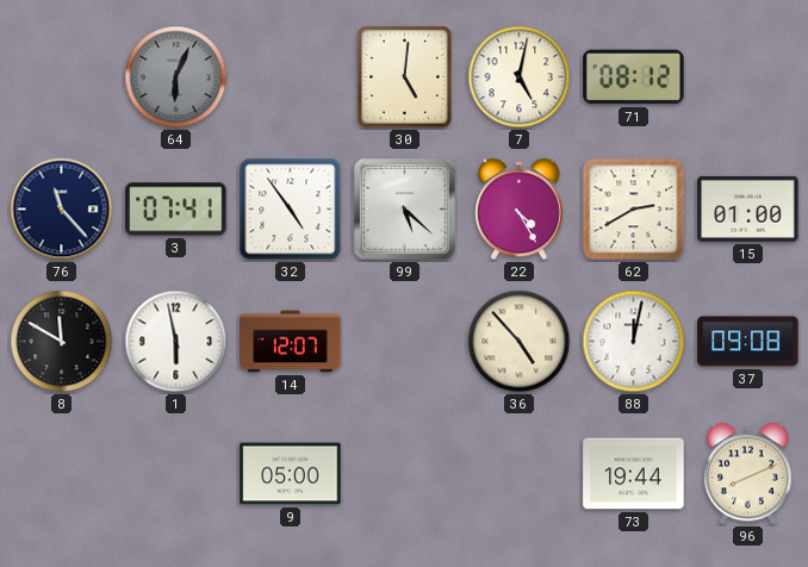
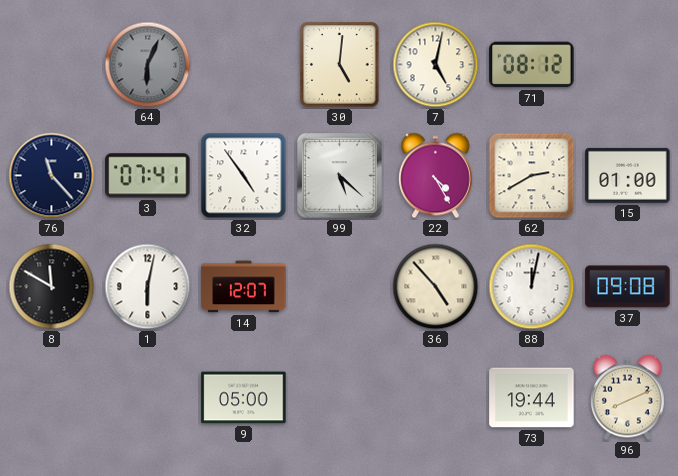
1: 5:58 -> 6:02
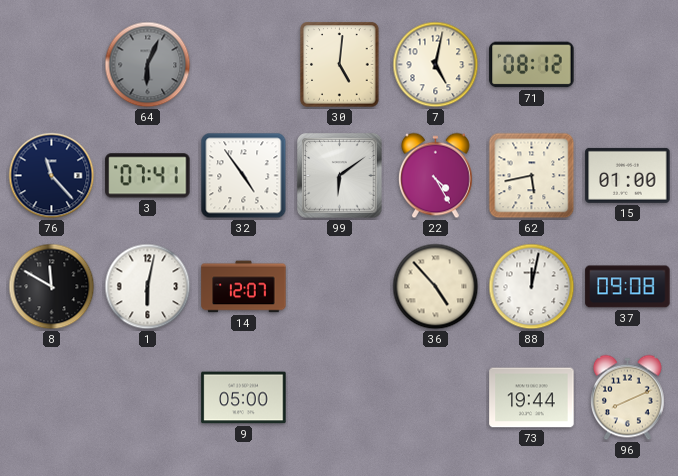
99: 5:22 -> 6:09
62: 2:40 -> 5:43
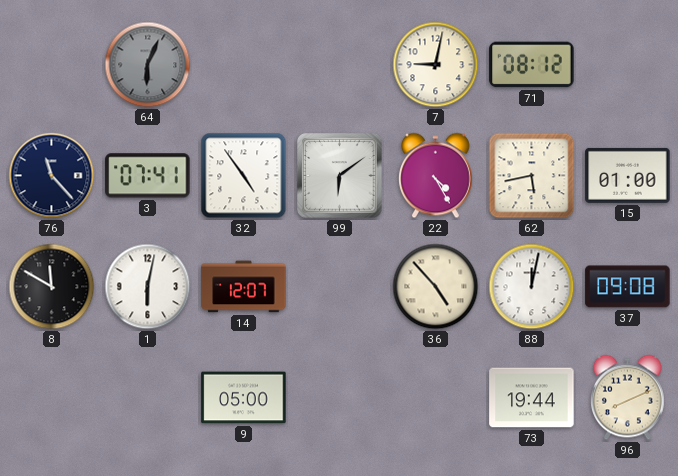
30: 5:01 -> none
7: 5:02 -> 9:02
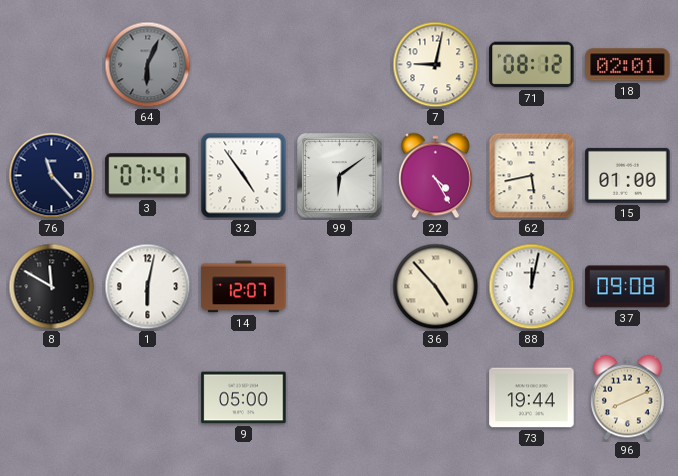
18: none -> 02:01
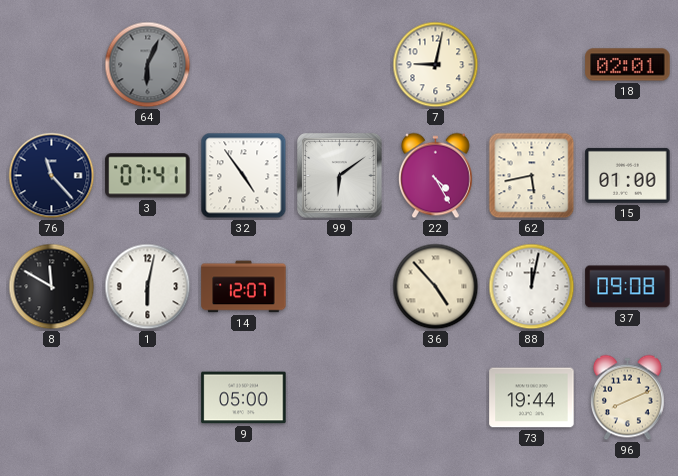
71: 08:12 -> none
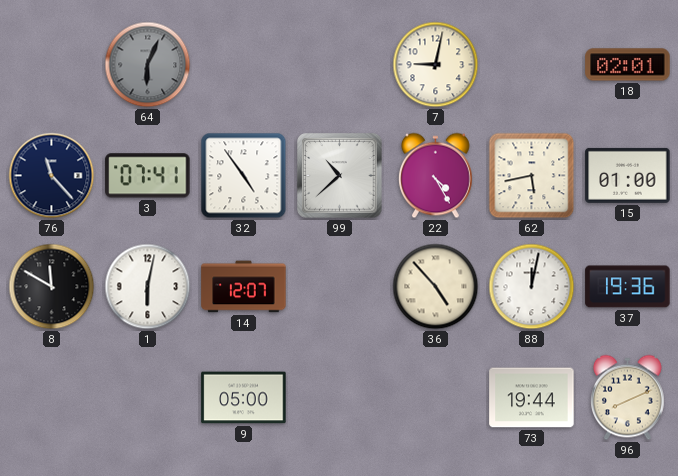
99: 6:09 -> 10:38
37: 09:08 -> 19:36
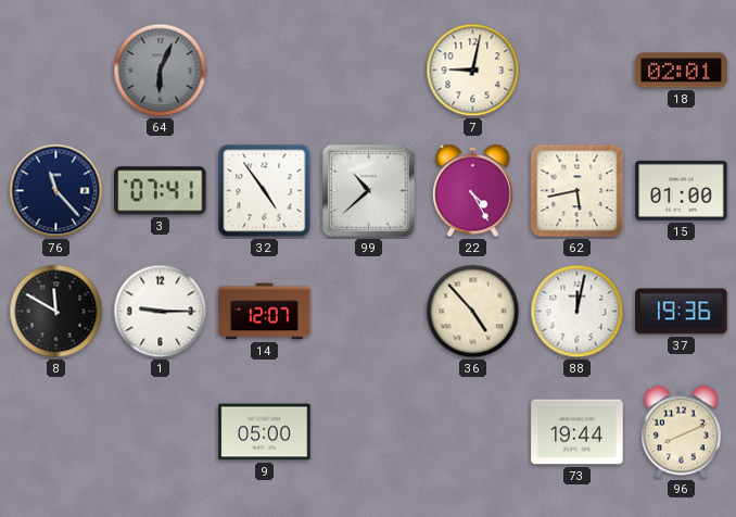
1: 6:02 -> 9:15
